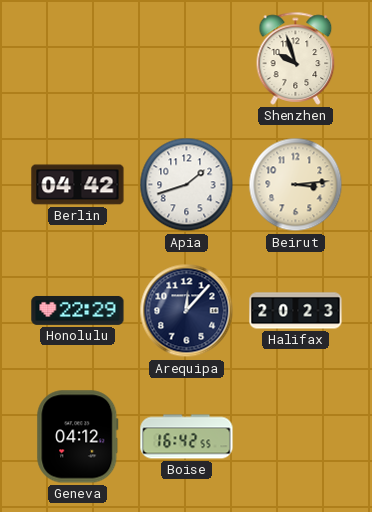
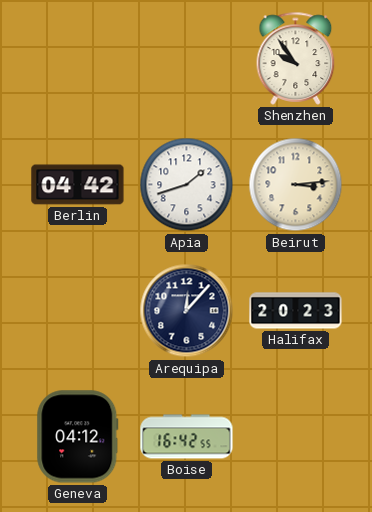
Shenzhen: 9:57 -> 9:54
Honolulu: 22:29 -> none
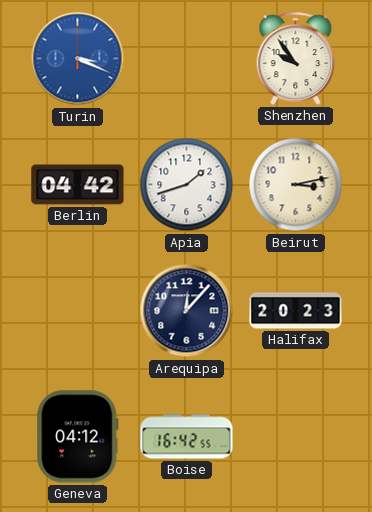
Turin: none -> 3:19
Beirut: 3:14 -> 3:13
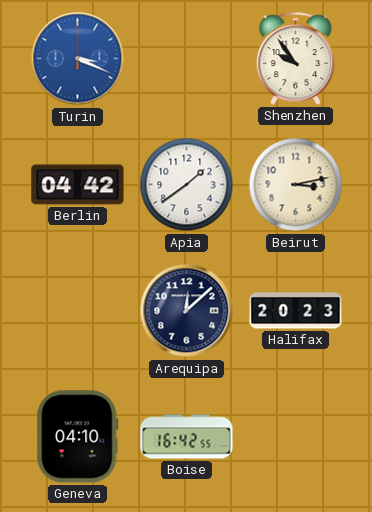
Apia: 1:42 -> 1:39
Arequipa: 12:07 -> 12:08
Geneva: 04:12 -> 04:10
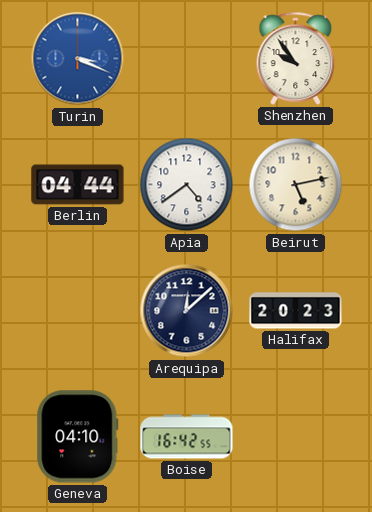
Berlin: 04:42 -> 04:44
Apia: 1:39 -> 4:39
Beirut: 3:13 -> 5:13
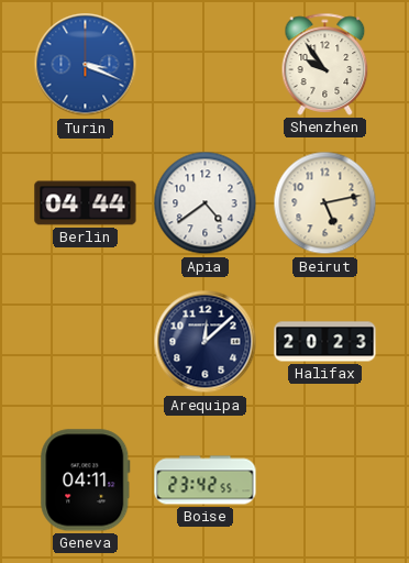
Geneva: 04:10 -> 04:11
Boise: 16:42 -> 23:42
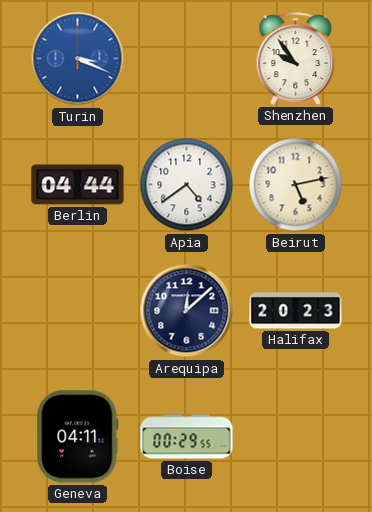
Boise: 23:42 -> 00:29
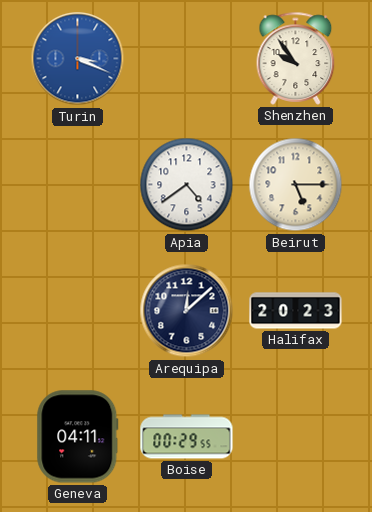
Berlin: 04:44 -> none
Beirut: 5:13 -> 5:15
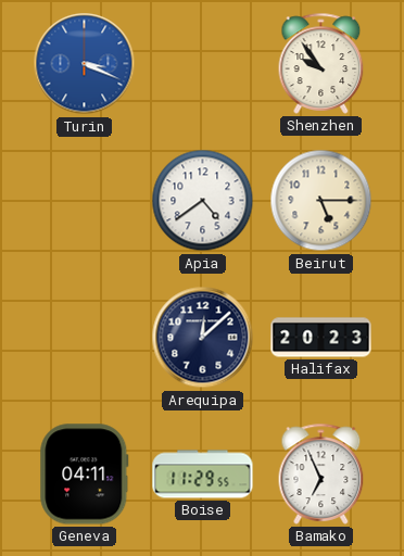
Boise: 00:29 -> 11:29
Bamako: none -> 6:56
